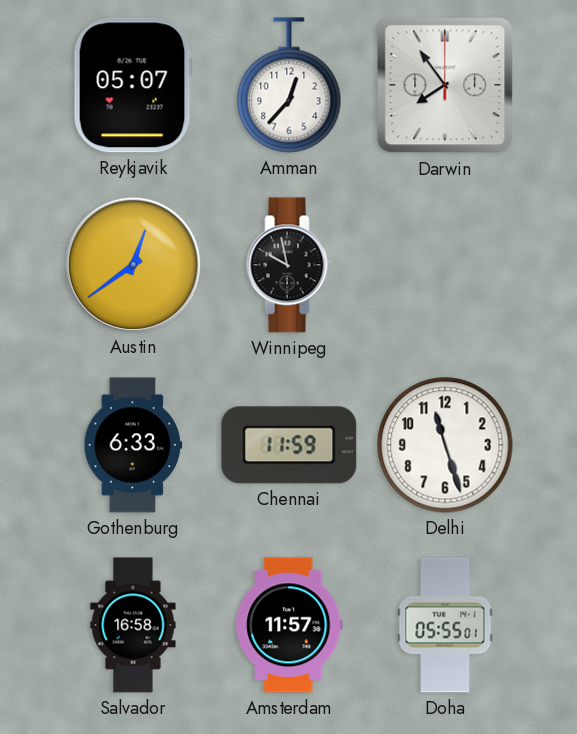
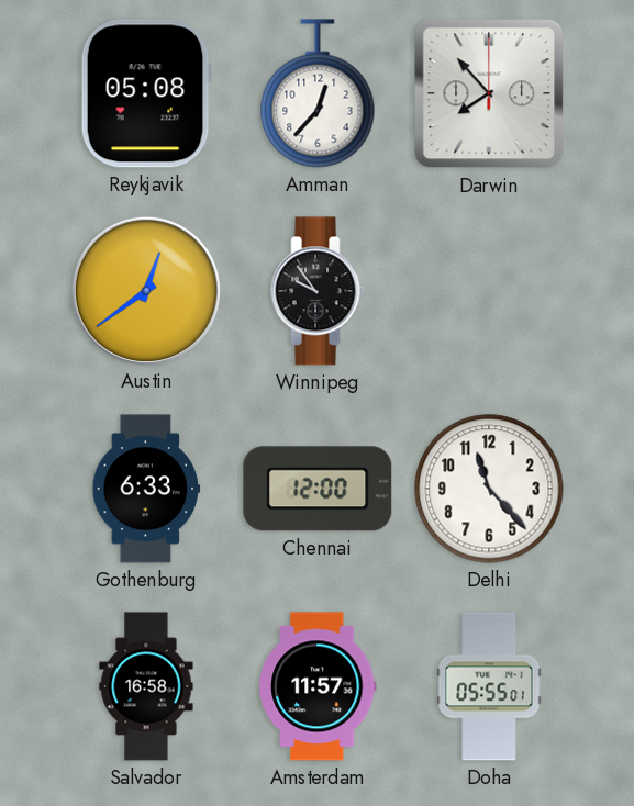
Reykjavik: 05:07 -> 05:08
Darwin: 7:54 -> 7:53
Winnipeg: 9:58 -> 9:54
Chennai: 11:59 -> 12:00
Delhi: 11:27 -> 11:23
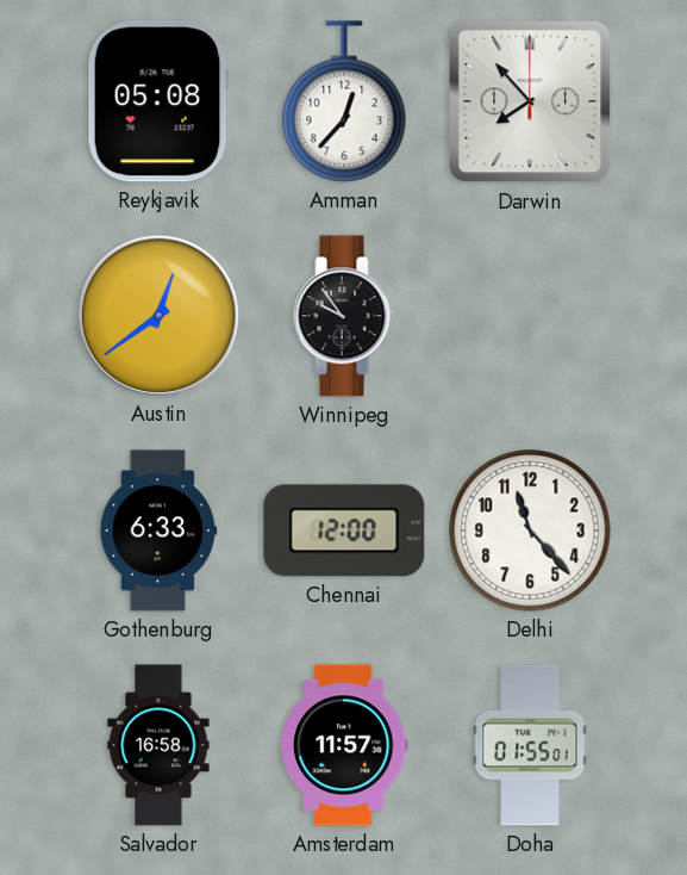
Doha: 05:55 -> 01:55
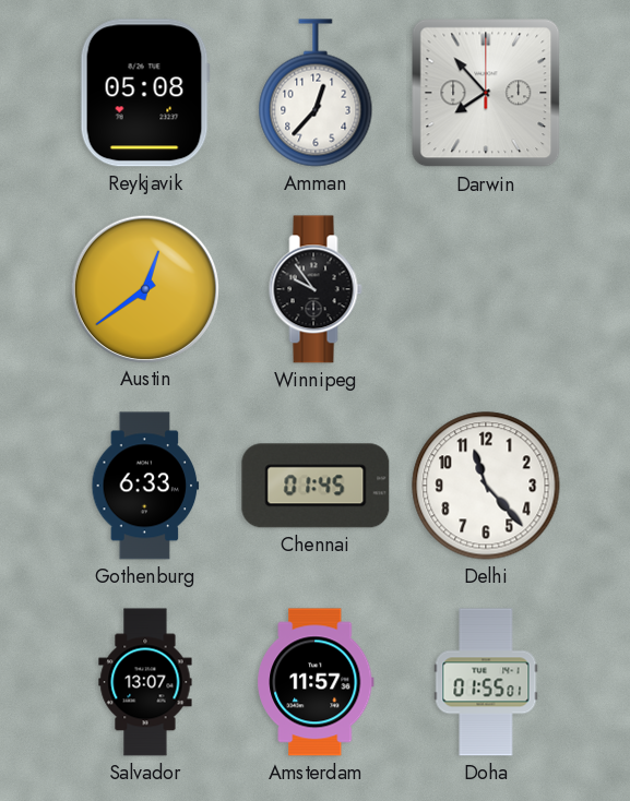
Chennai: 12:00 -> 01:45
Salvador: 16:58 -> 13:07
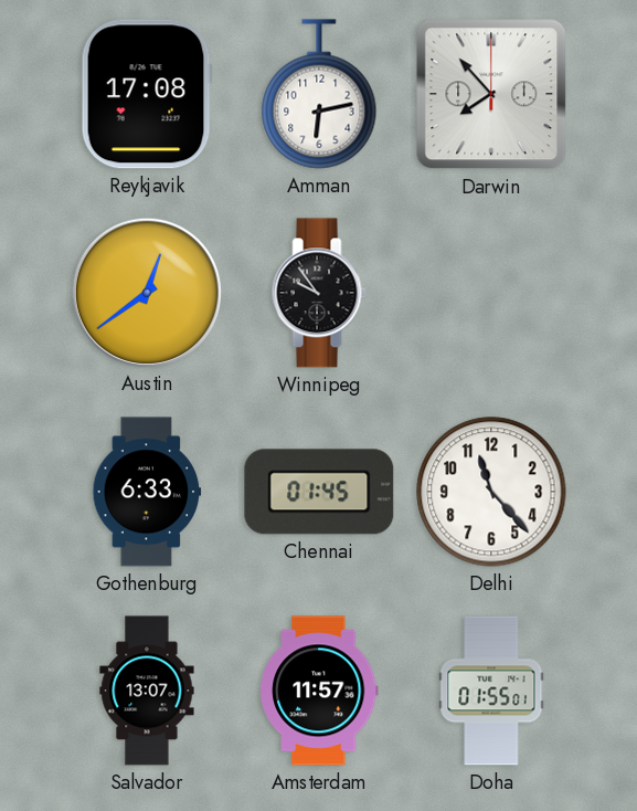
Reykjavik: 05:08 -> 17:08
Amman: 12:37 -> 6:13
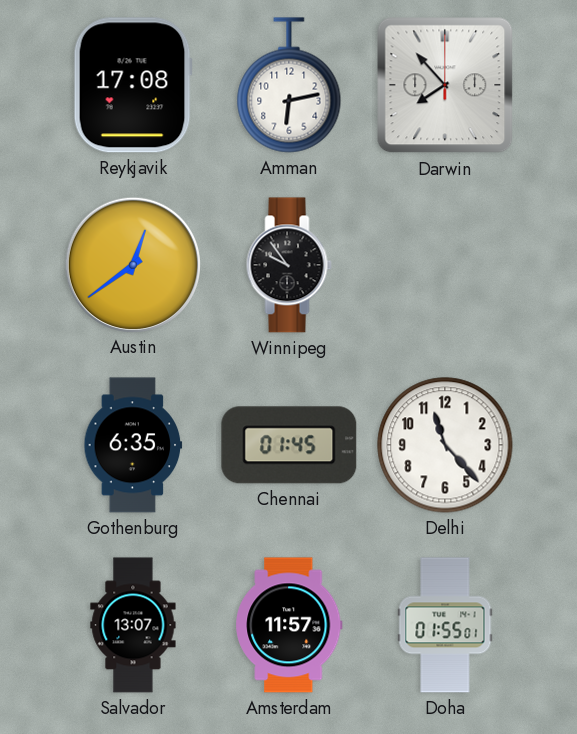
Gothenburg: 6:33 -> 6:35
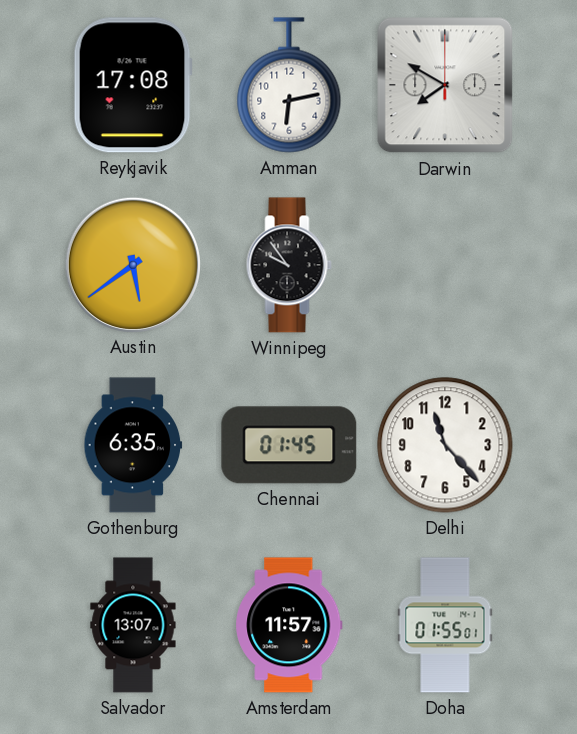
Darwin: 7:53 -> 7:50
Austin: 12:39 -> 5:39
